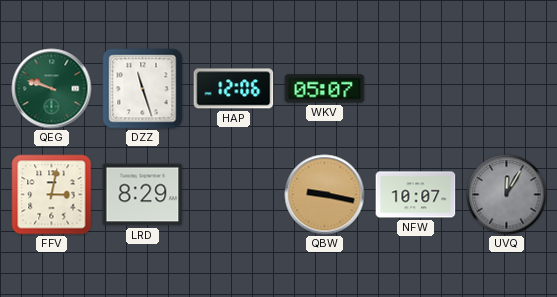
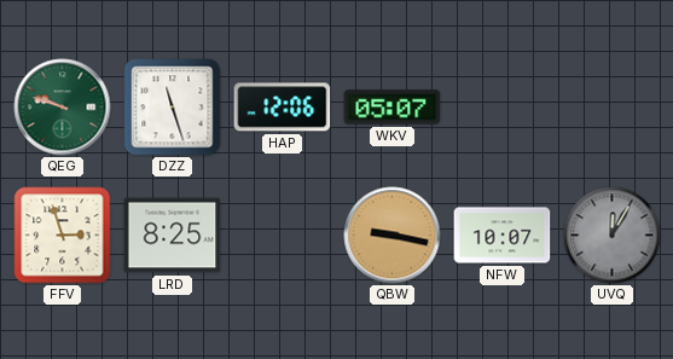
FFV: 3:02 -> 2:57
LRD: 8:29 -> 8:25
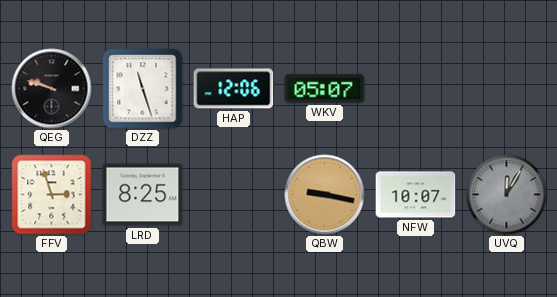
QEG dial: green -> black
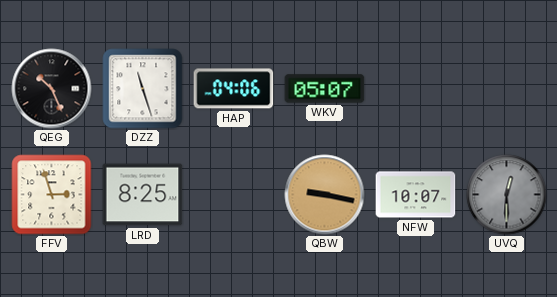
QEG: 9:48 -> 10:26
HAP: 12:06 -> 04:06
UVQ: 12:05 -> 12:30
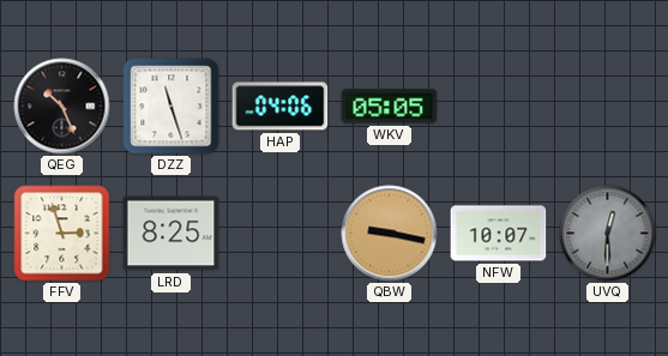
WKV: 05:07 -> 05:05
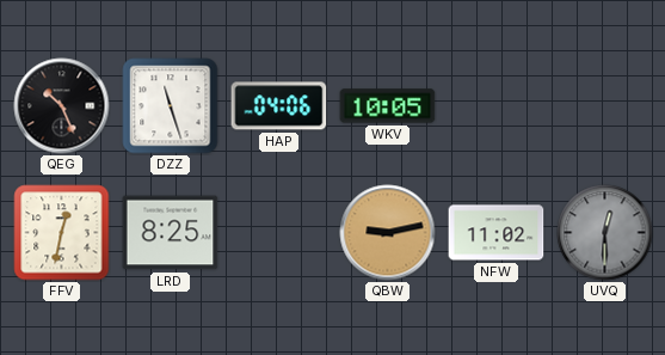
WKV: 05:05 -> 10:05
FFV: 2:57 -> 12:32
QBW: 9:17 -> 9:13
NFW: 10:07 -> 11:02
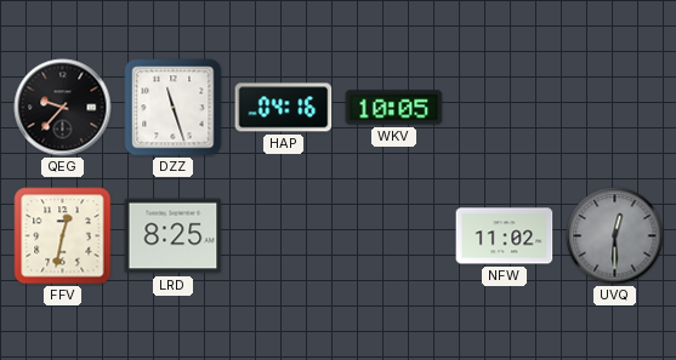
QEG: 10:26 -> 9:37
HAP: 04:06 -> 04:16
QBW: 9:13 -> none
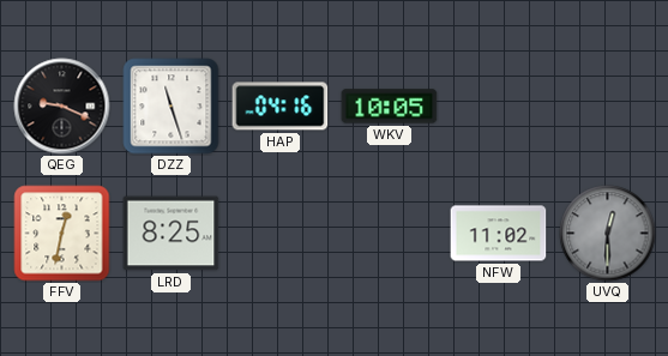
QEG: 9:37 -> 9:19
